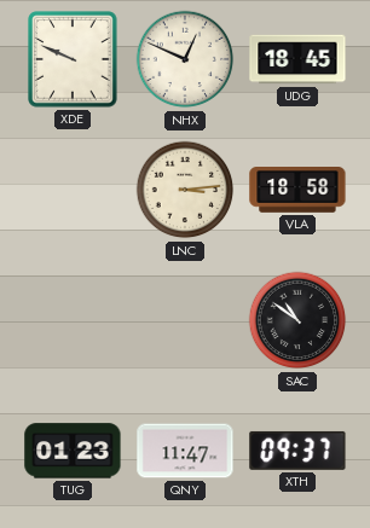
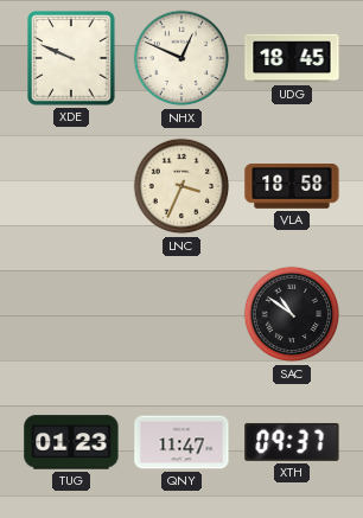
LNC: 3:14 -> 3:34
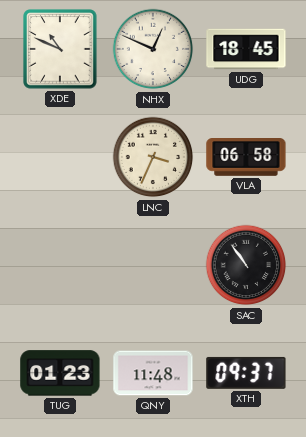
XDE: 9:49 -> 10:49
VLA: 18:58 -> 06:58
SAC: 10:51 -> 10:54
QNY: 11:47 -> 11:48
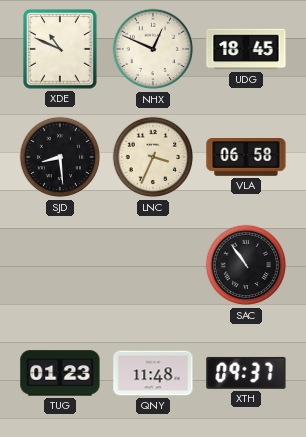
SJD: none -> 8:29
